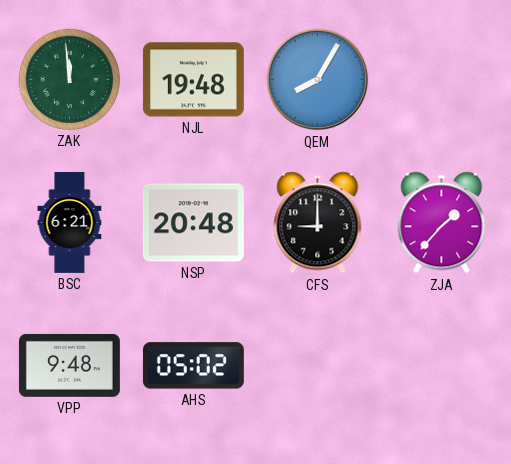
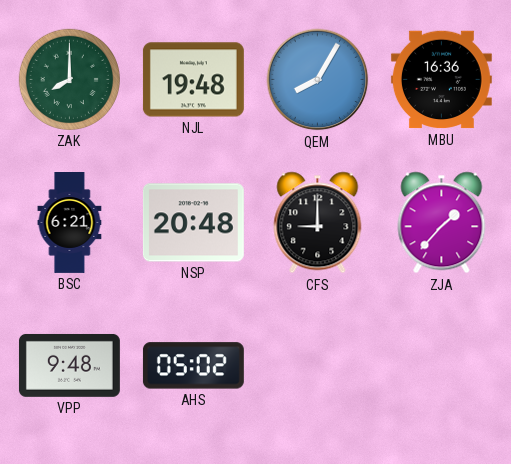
ZAK: 11:59 -> 8:00
MBU: none -> 16:36
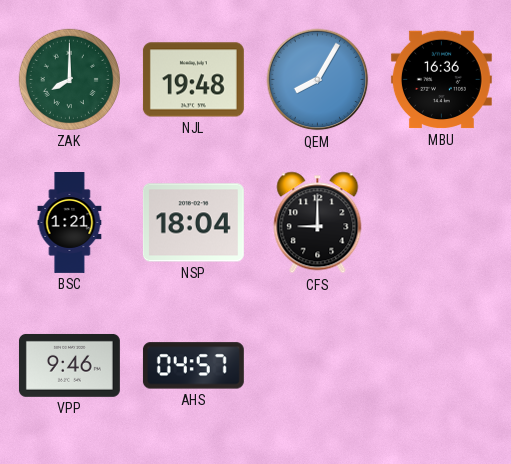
BSC: 6:21 -> 1:21
NSP: 20:48 -> 18:04
ZJA: 1:37 -> none
VPP: 9:48 -> 9:46
AHS: 05:02 -> 04:57
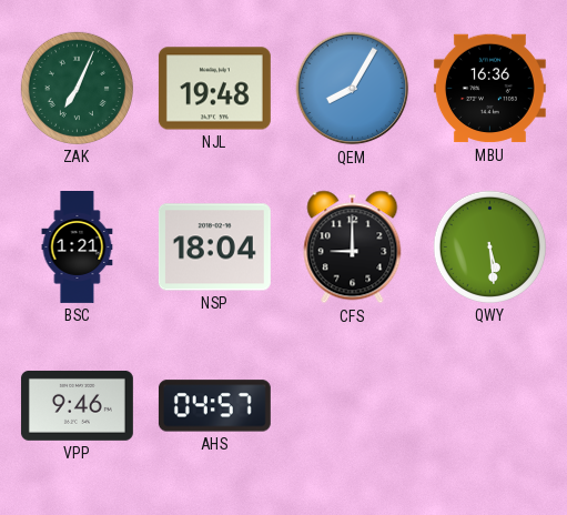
ZAK: 8:00 -> 7:04
QWY: none -> 5:29
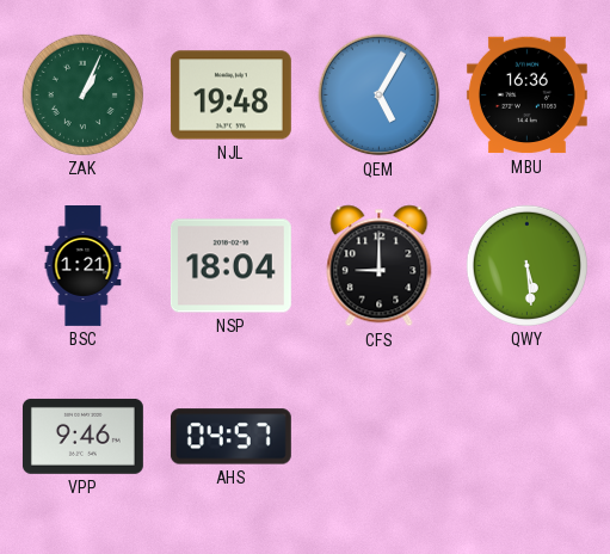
ZAK: 7:04 -> 1:04
QEM: 8:05 -> 5:05
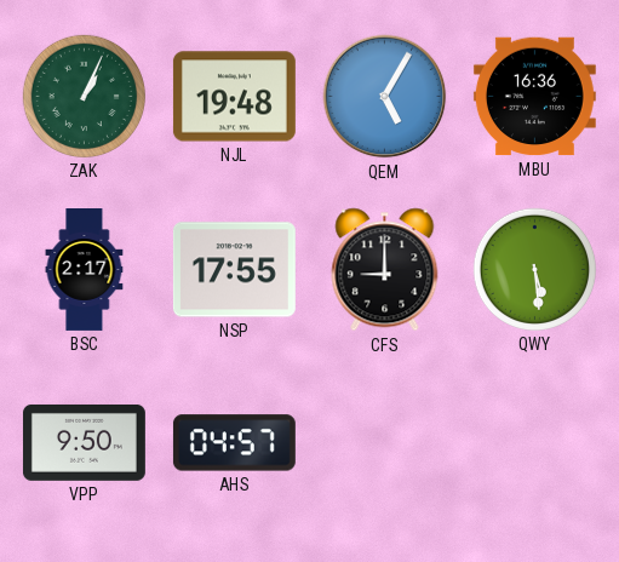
BSC: 1:21 -> 2:17
NSP: 18:04 -> 17:55
VPP: 9:46 -> 9:50
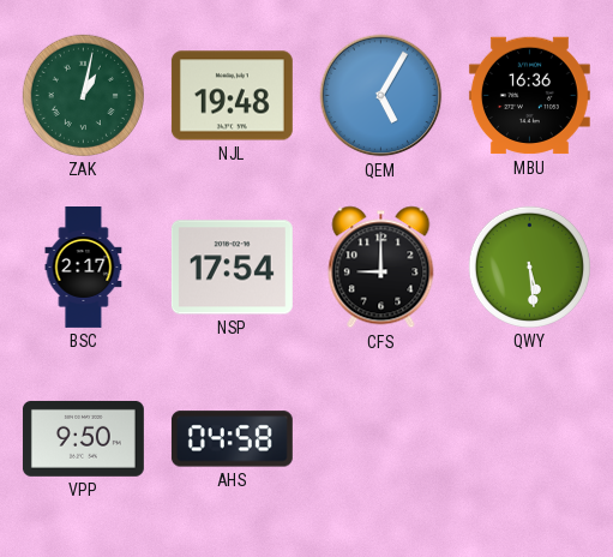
ZAK: 1:04 -> 1:02
NSP: 17:55 -> 17:54
AHS: 04:57 -> 04:58
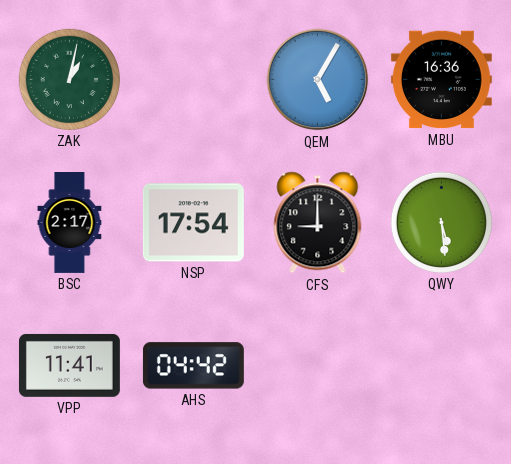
NJL: 19:48 -> none
VPP: 9:50 -> 11:41
AHS: 04:58 -> 04:42
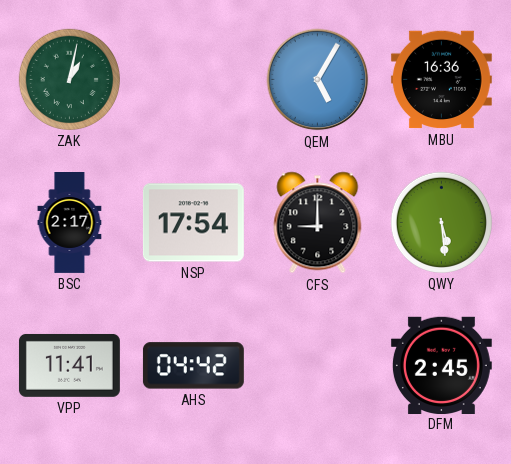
DFM: none -> 2:45
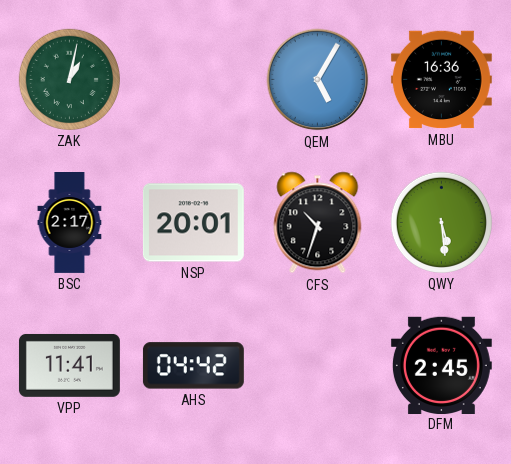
NSP: 17:54 -> 20:01
CFS: 9:00 -> 10:33
